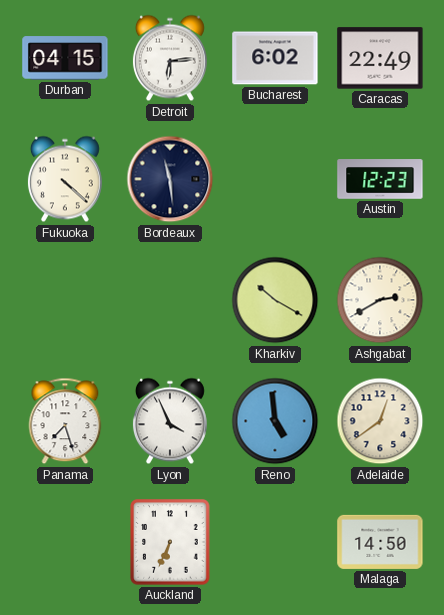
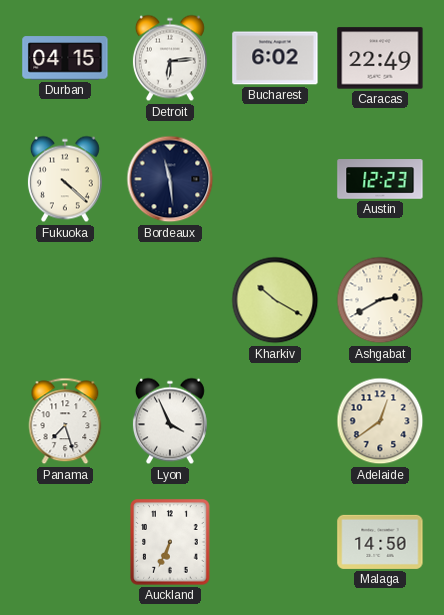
Reno: 4:59 -> none
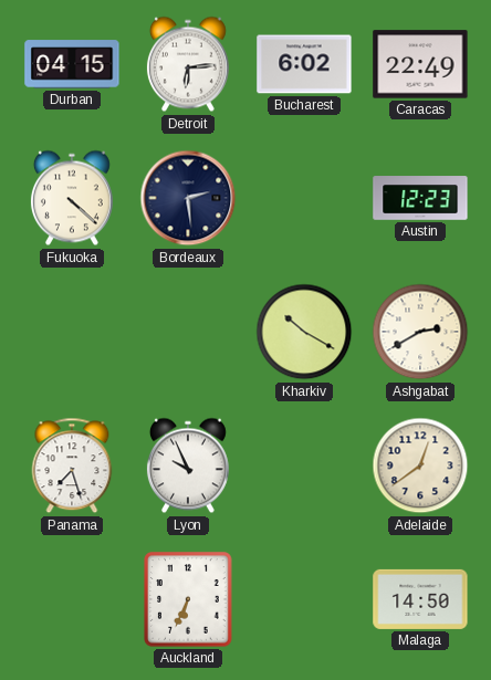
Bordeaux: 11:29 -> 2:29
Lyon: 3:56 -> 9:56
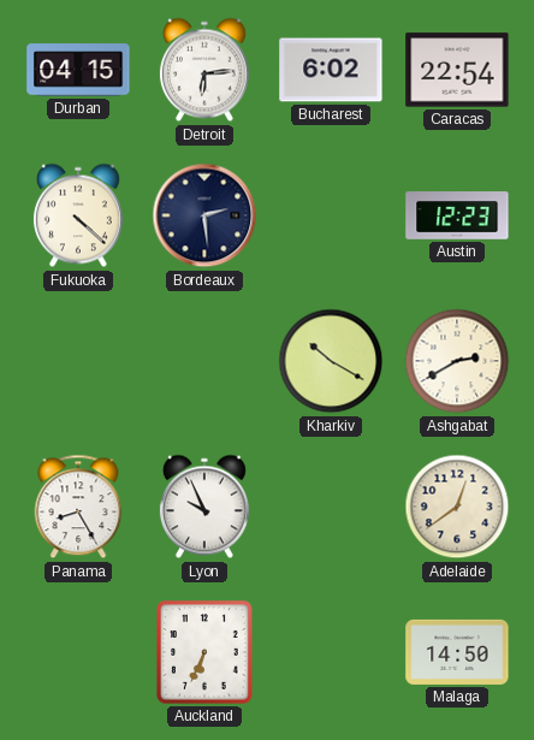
Caracas: 22:49 -> 22:54
Panama: 7:27 -> 8:25
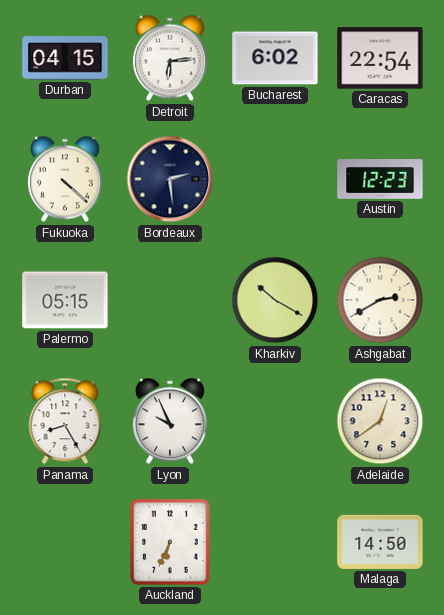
Palermo: none -> 05:15
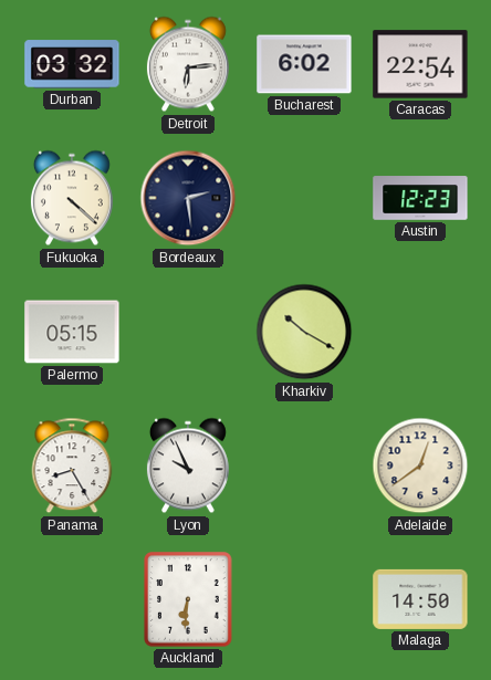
Durban: 04:15 -> 03:32
Ashgabat: 2:40 -> none
Auckland: 6:34 -> 6:31
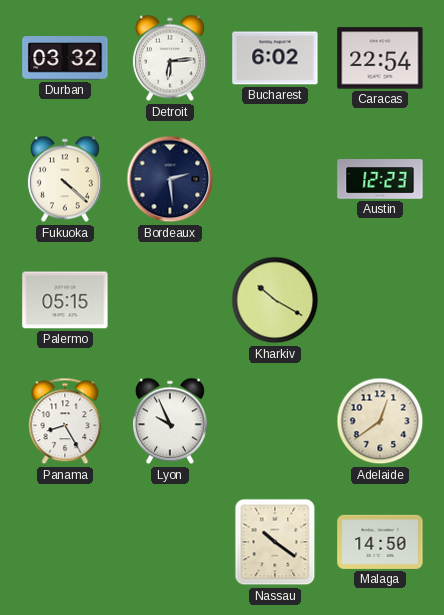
Auckland: 6:31 -> none
Nassau: none -> 10:21
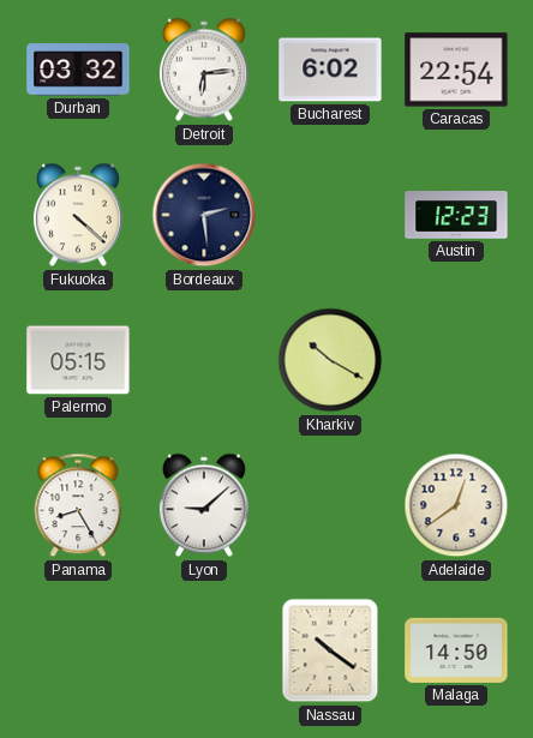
Lyon: 9:56 -> 9:08
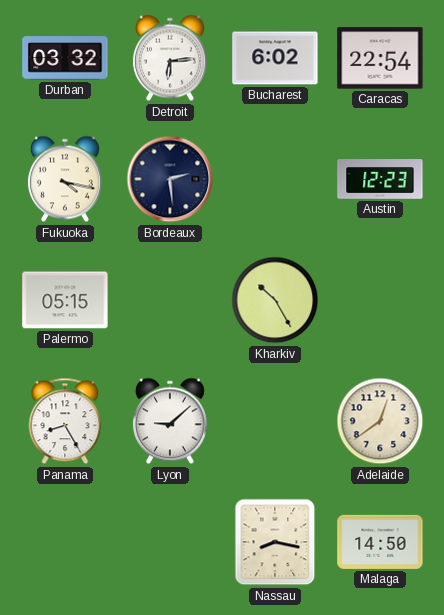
Fukuoka: 4:22 -> 4:17
Kharkiv: 10:20 -> 10:25
Nassau: 10:21 -> 8:17
